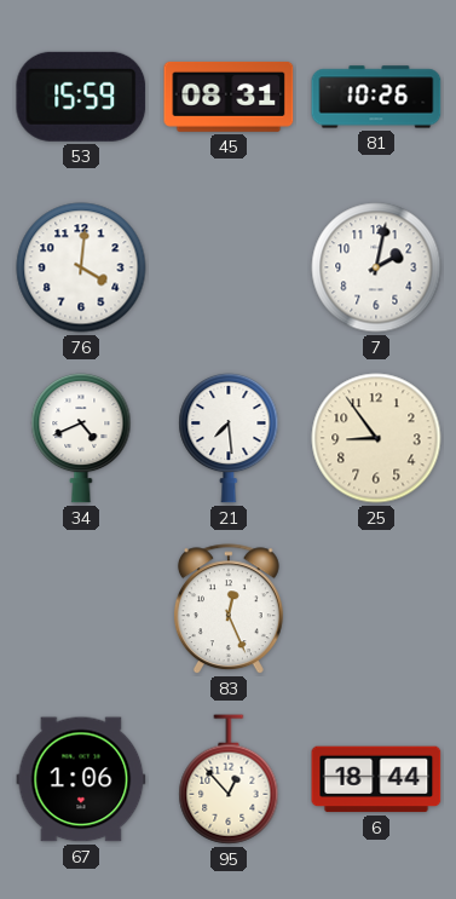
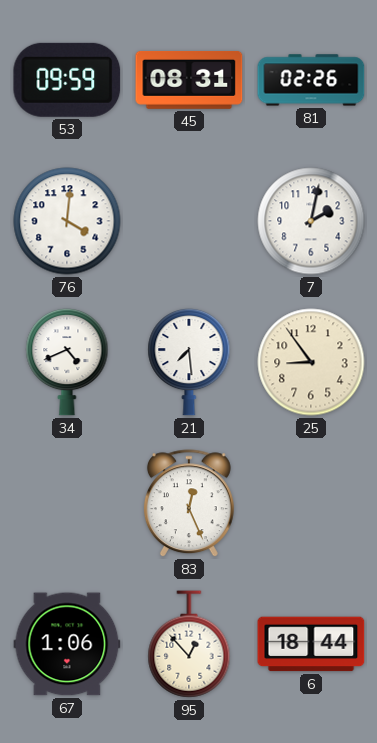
53: 15:59 -> 09:59
81: 10:26 -> 02:26
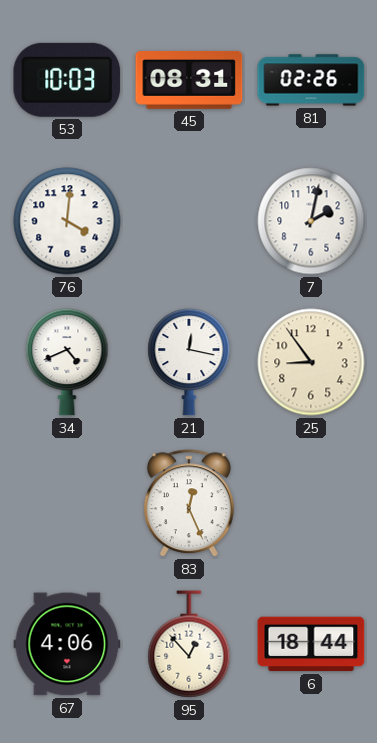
53: 09:59 -> 10:03
21: 7:29 -> 12:17
67: 1:06 -> 4:06
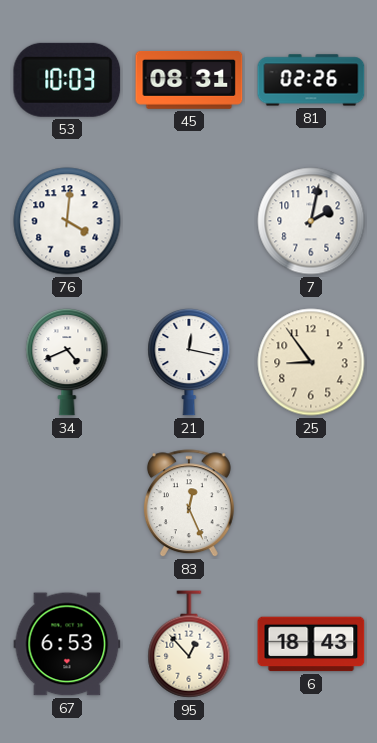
67: 4:06 -> 6:53
6: 18:44 -> 18:43
